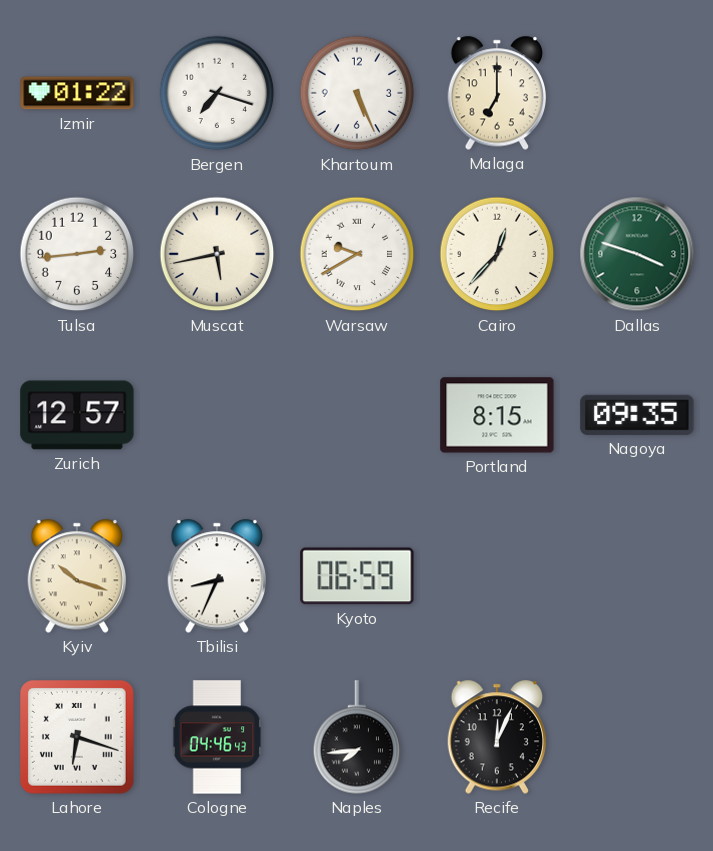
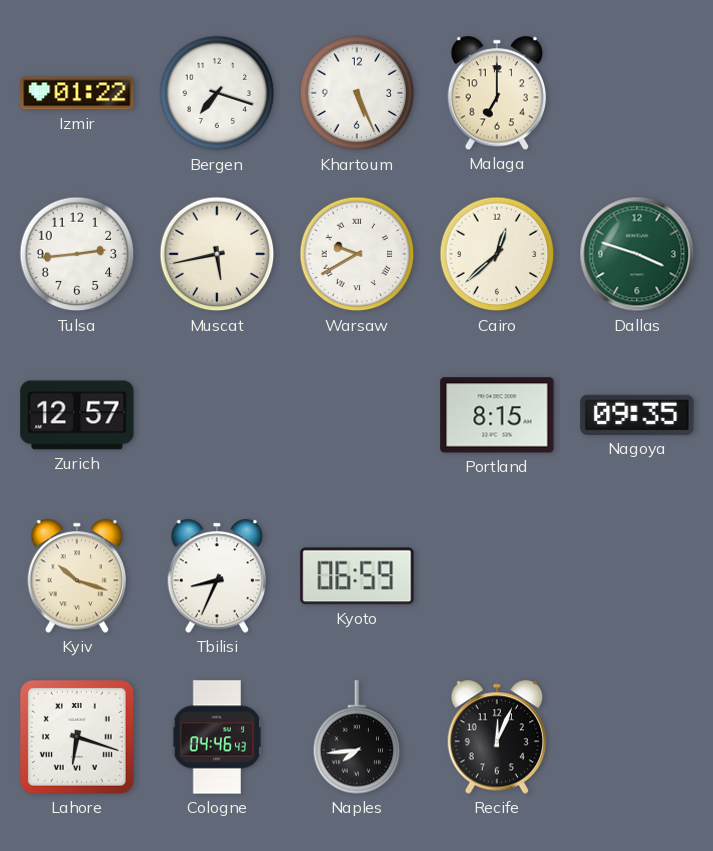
Cairo: 12:37 -> 12:38
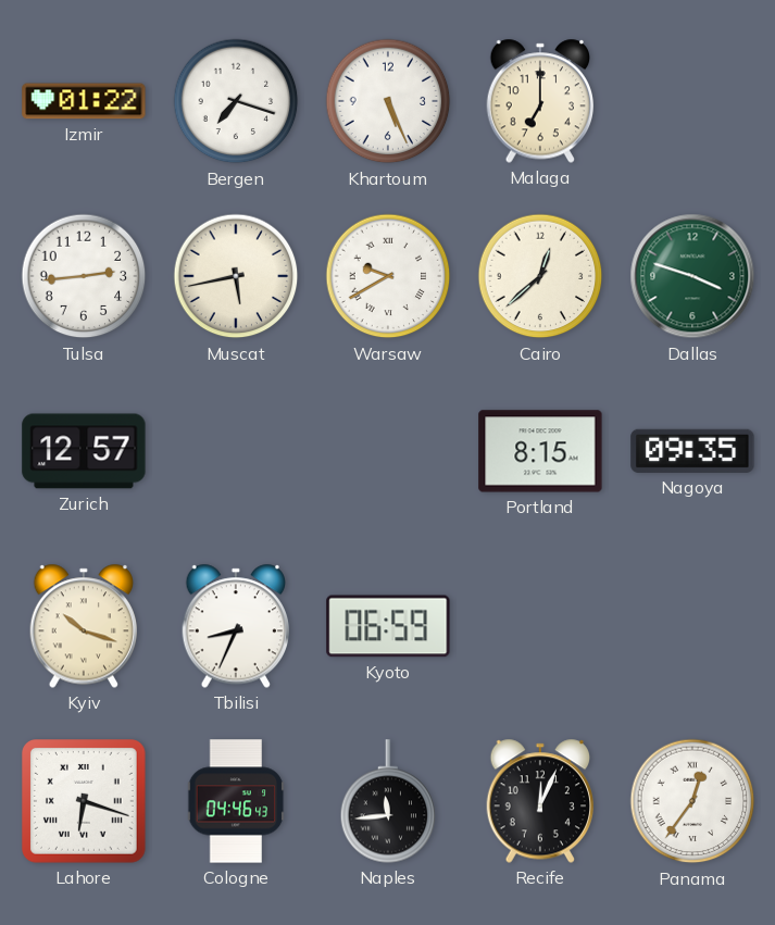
Naples: 7:44 -> 11:44
Panama: none -> 12:36
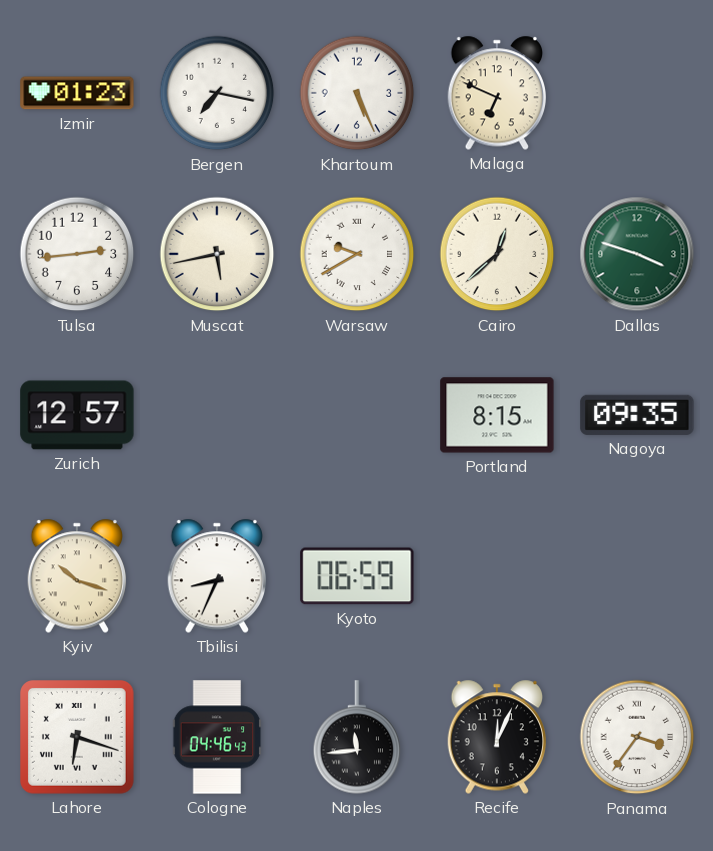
Izmir: 01:22 -> 01:23
Bergen: 7:18 -> 7:17
Malaga: 7:00 -> 6:49
Panama: 12:36 -> 3:36
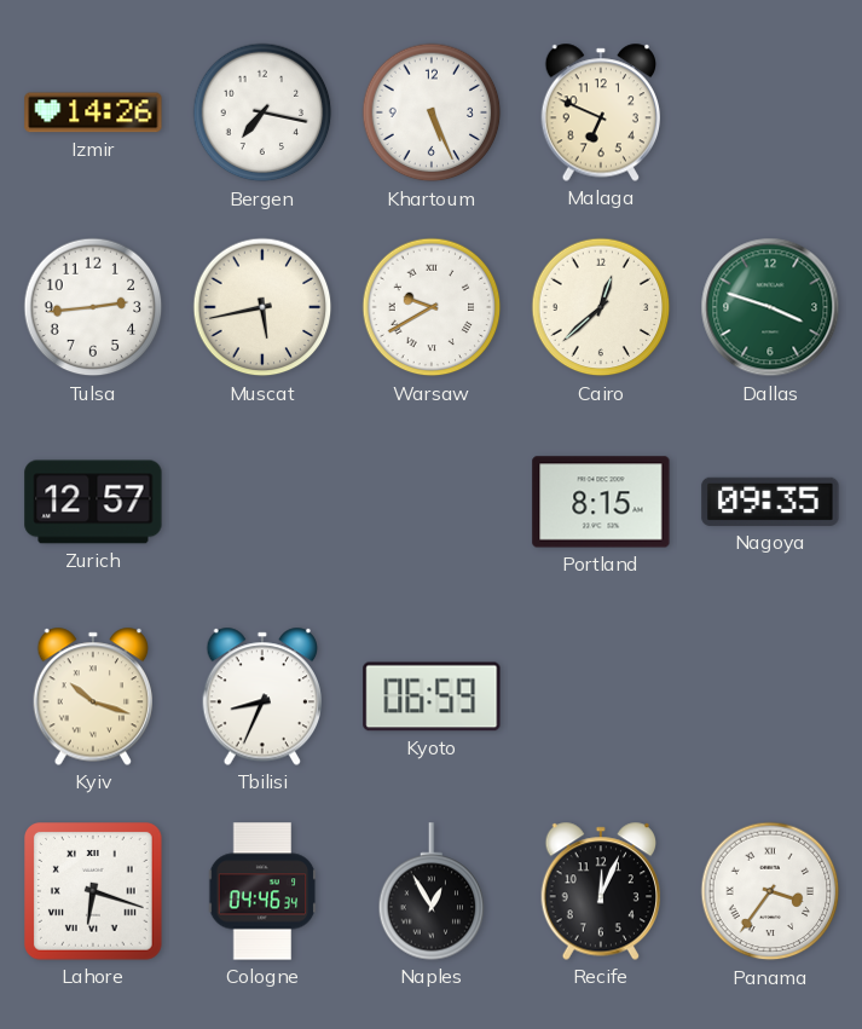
Izmir: 01:23 -> 14:26
Cologne: 04:46:43 -> 04:46:34
Naples: 11:44 -> 12:55
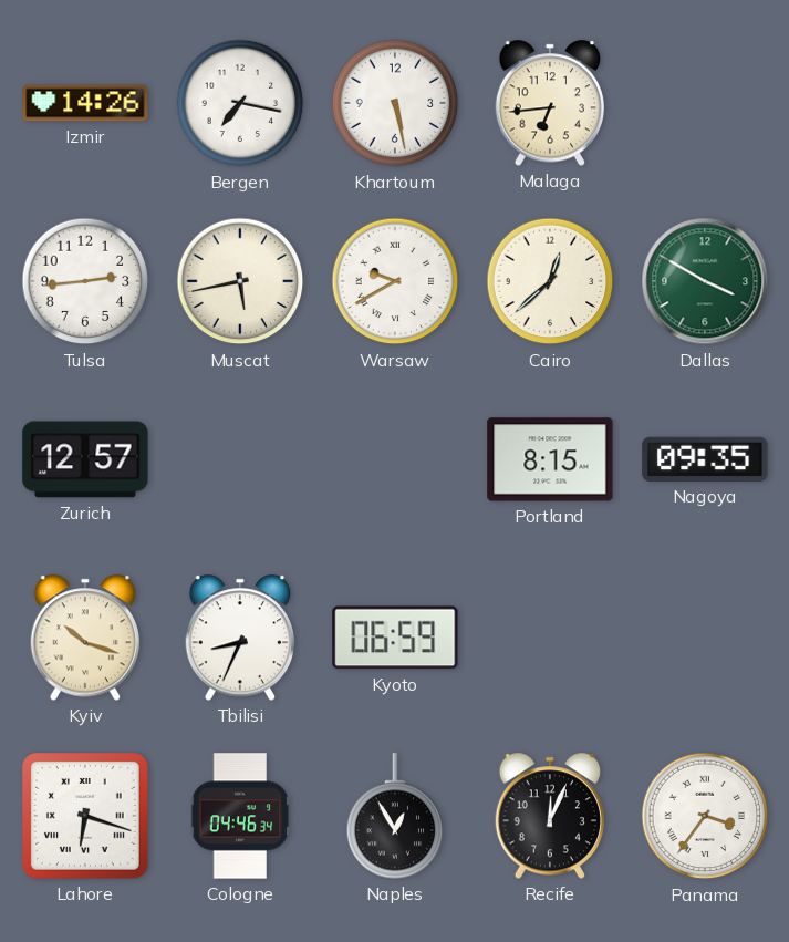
Khartoum: 5:26 -> 5:28
Malaga: 6:49 -> 6:44
Dallas: 3:48 -> 3:50
